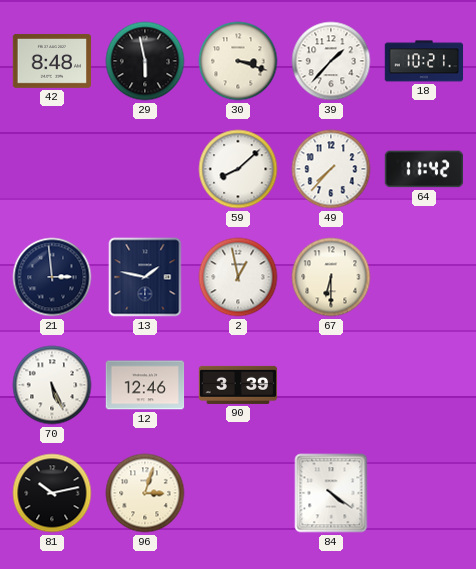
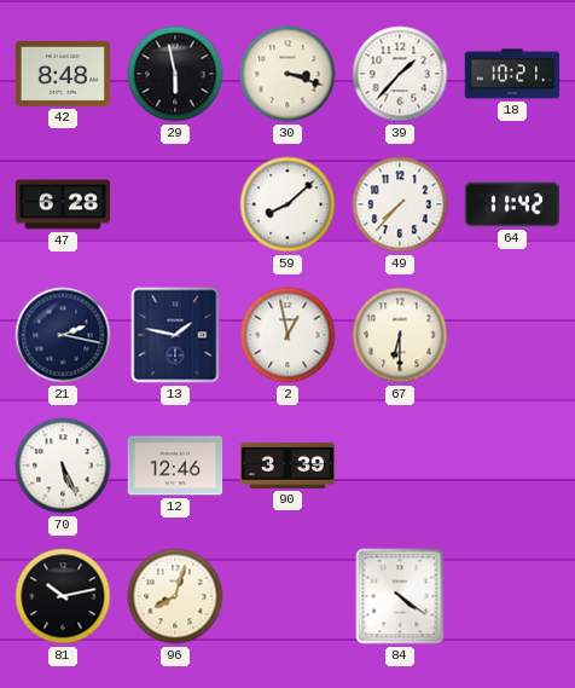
47: none -> 6:28
21: 2:59 -> 2:17
96: 3:03 -> 8:03
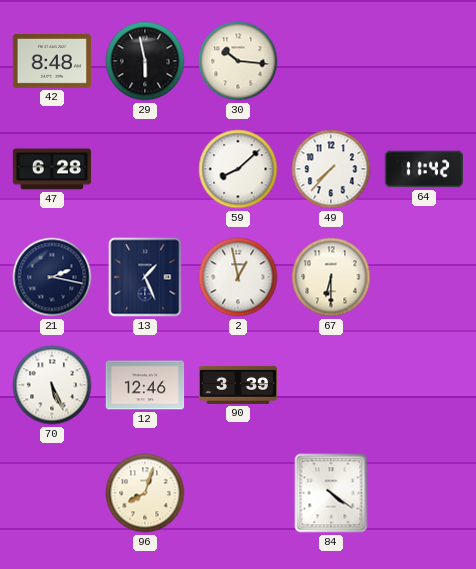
30: 3:18 -> 10:16
39: 1:37 -> none
18: 10:21 -> none
13: 1:47 -> 1:26
81: 10:13 -> none
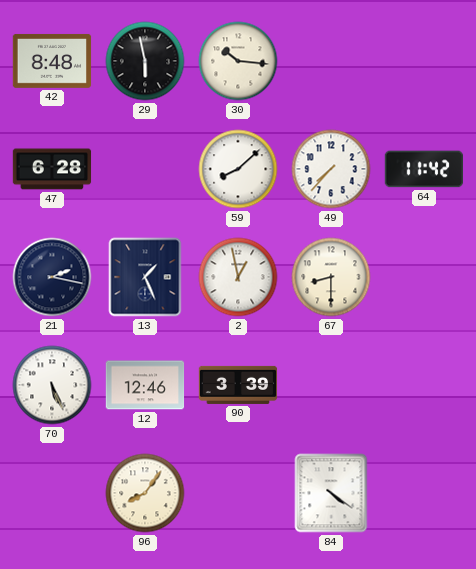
67: 6:30 -> 8:30
96: 8:03 -> 8:06
